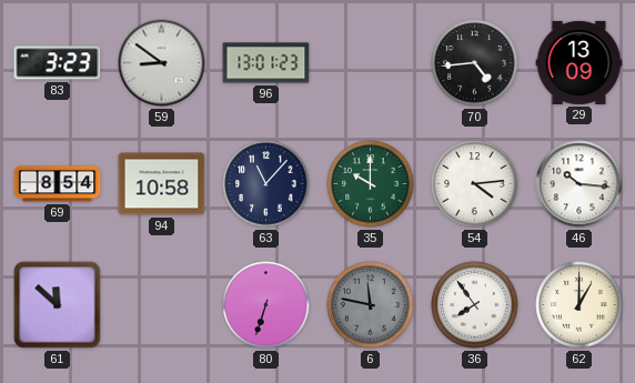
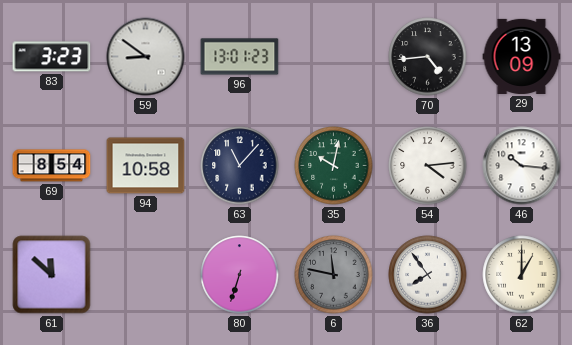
35: 10:00 -> 10:02
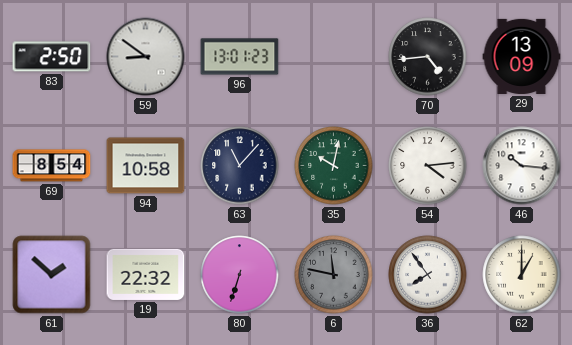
83: 3:23 -> 2:50
61: 11:52 -> 1:52
19: none -> 22:32
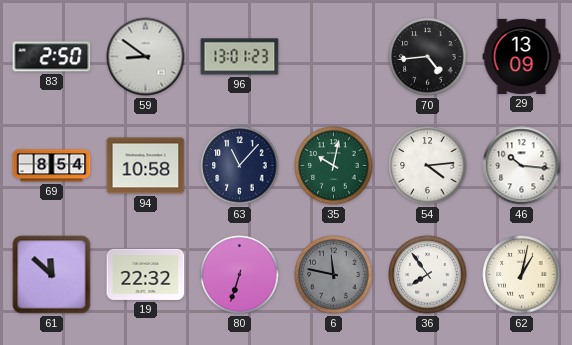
61: 1:52 -> 11:52
62: 1:00 -> 1:02
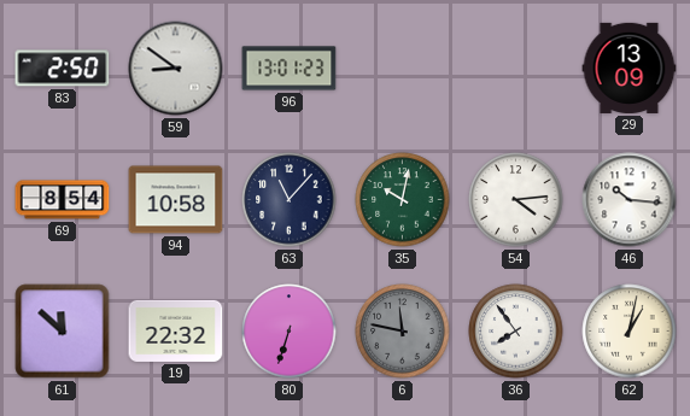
70: 4:44 -> none
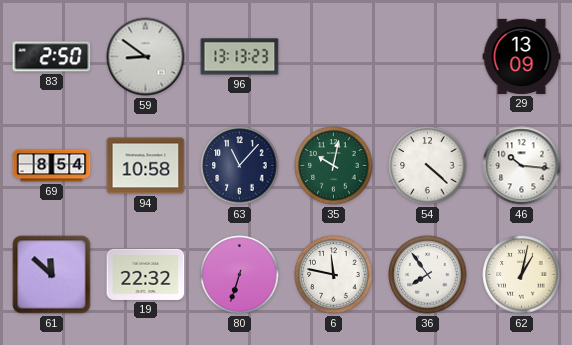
96: 13:01 -> 13:13
54: 4:14 -> 4:22
6 dial: grey -> white
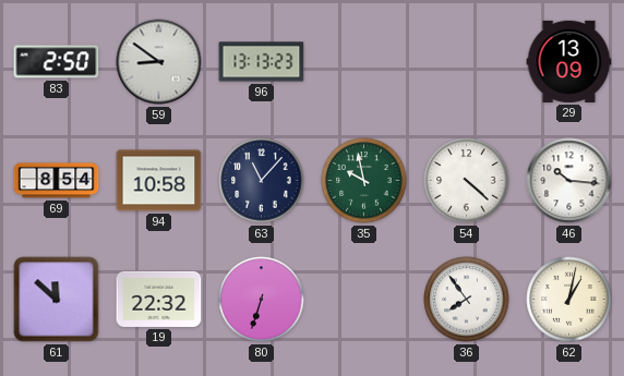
35: 10:02 -> 9:58
6: 11:47 -> none
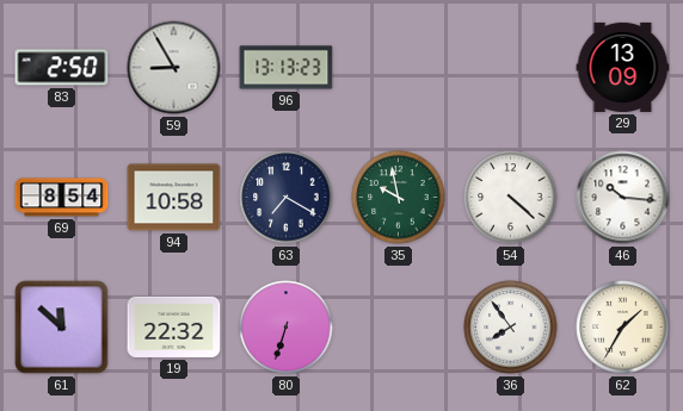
59: 8:51 -> 8:55
63: 11:07 -> 7:20
62: 1:02 -> 1:35
